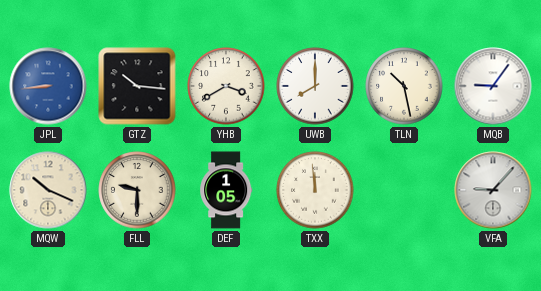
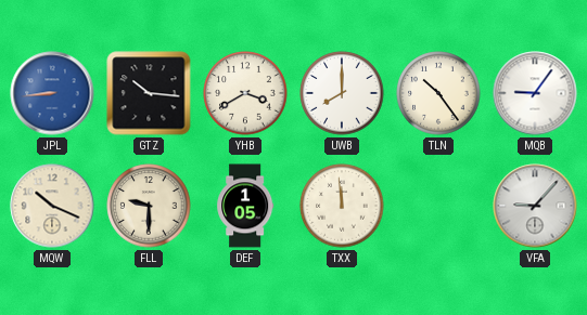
TLN: 10:28 -> 10:24
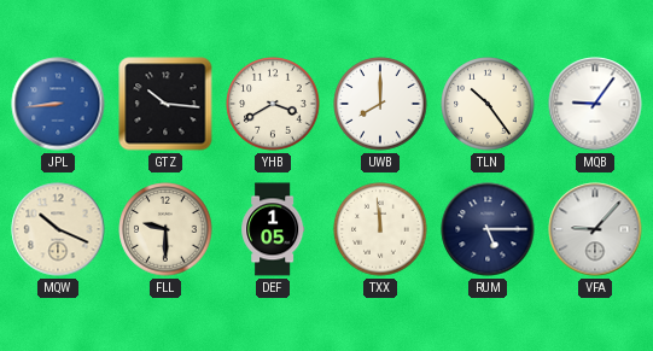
RUM: none -> 5:15
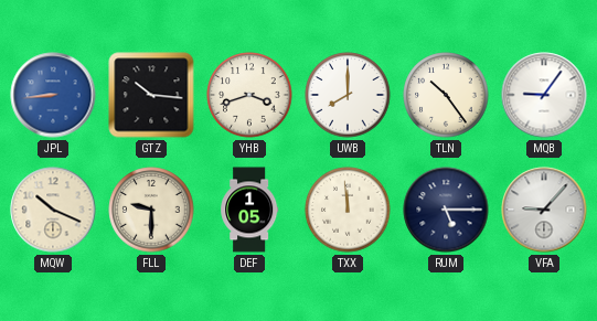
YHB: 3:40 -> 3:42
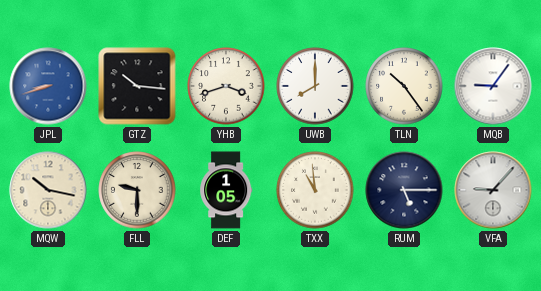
JPL: 8:44 -> 8:42
MQW: 10:19 -> 10:17
TXX: 11:59 -> 10:59
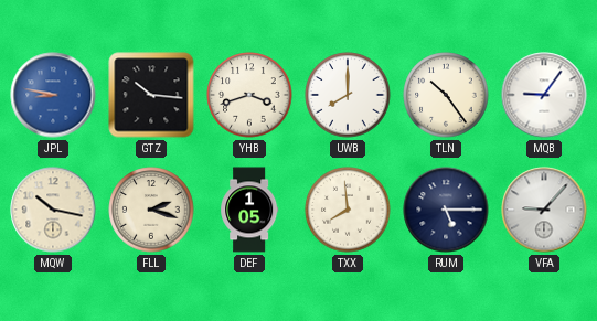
JPL: 8:42 -> 8:47
FLL: 9:30 -> 2:18
TXX: 10:59 -> 7:59
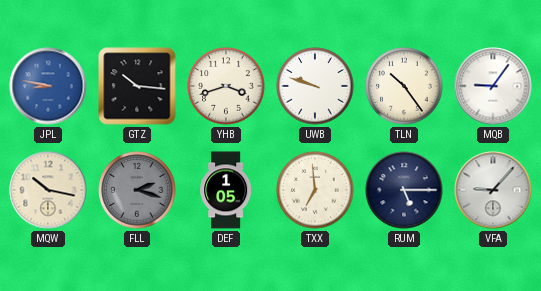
UWB: 8:00 -> 9:48
FLL dial: cream -> grey
TXX: 7:59 -> 6:59
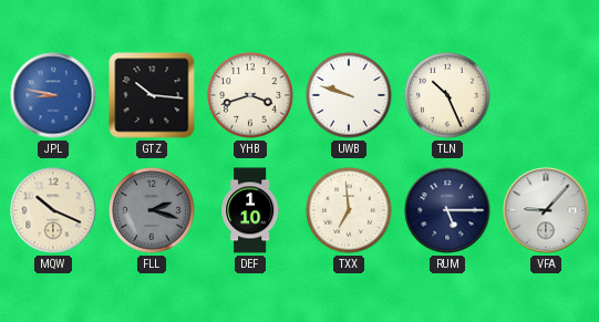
TLN: 10:24 -> 10:26
MQB: 9:06 -> none
MQW: 10:17 -> 10:19
DEF: 1:05 -> 1:10
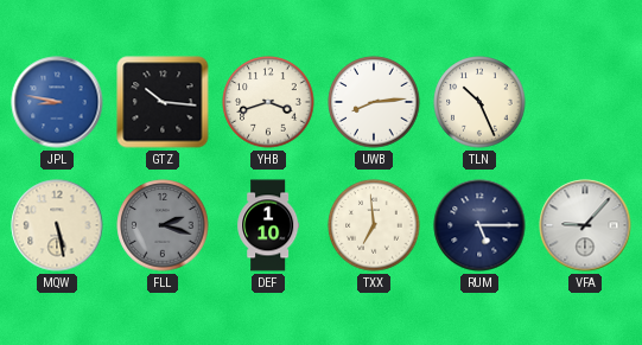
UWB: 9:48 -> 8:14
MQW: 10:19 -> 5:28
